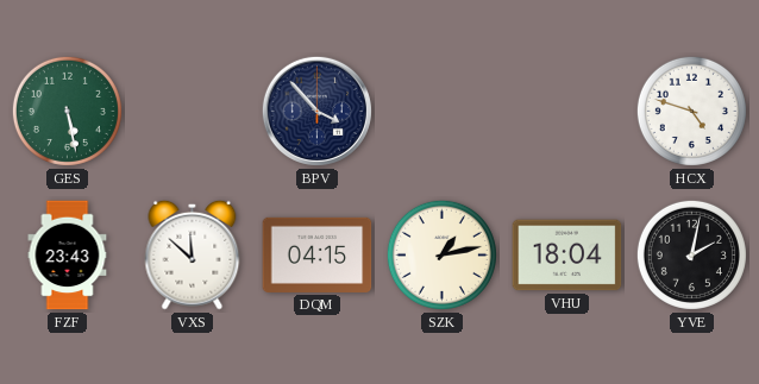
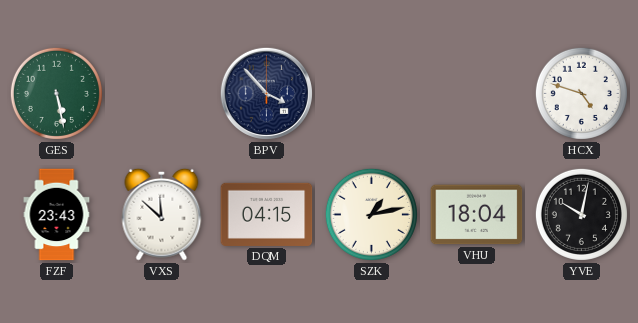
YVE: 2:02 -> 10:02
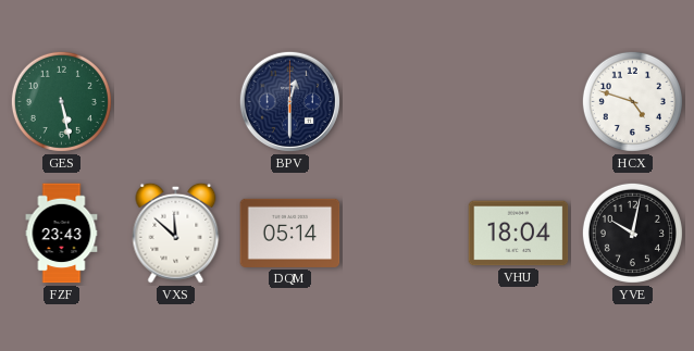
BPV: 3:53 -> 12:30
DQM: 04:15 -> 05:14
SZK: 1:13 -> none
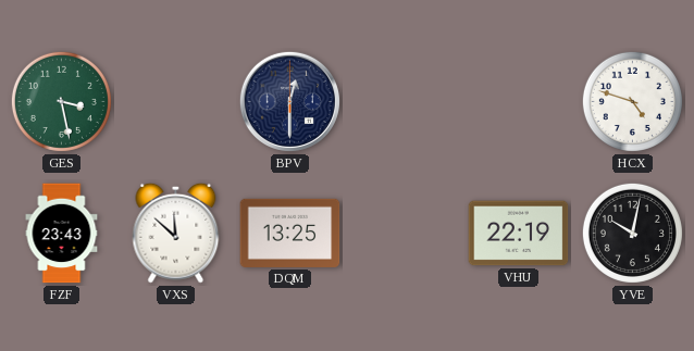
GES: 5:28 -> 3:28
DQM: 05:14 -> 13:25
VHU: 18:04 -> 22:19
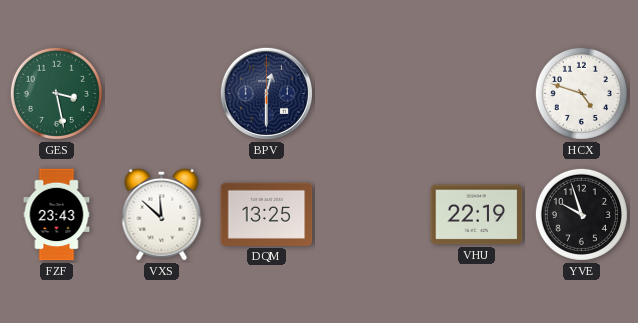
YVE: 10:02 -> 9:57
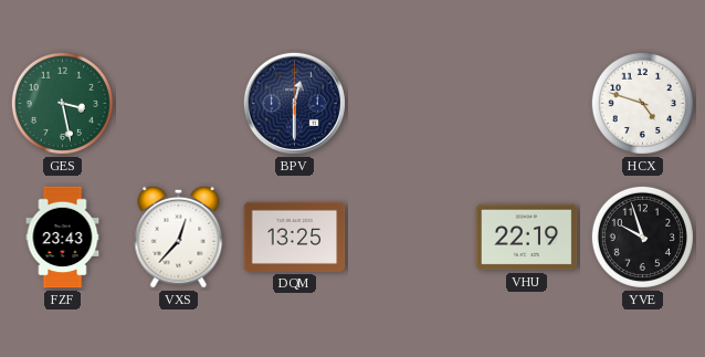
VXS: 11:52 -> 12:37
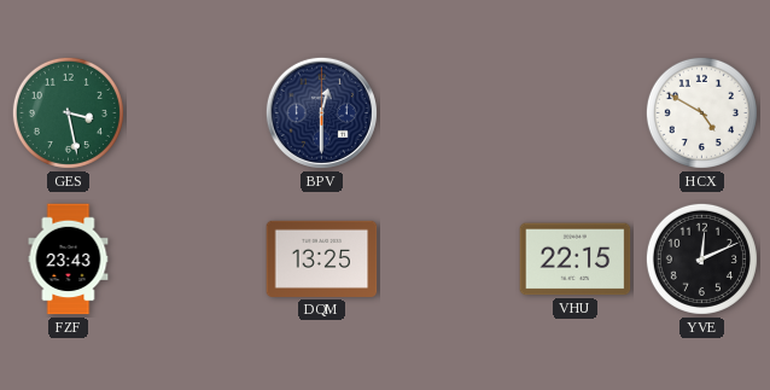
HCX: 4:48 -> 4:50
VXS: 12:37 -> none
VHU: 22:19 -> 22:15
YVE: 9:57 -> 12:11
